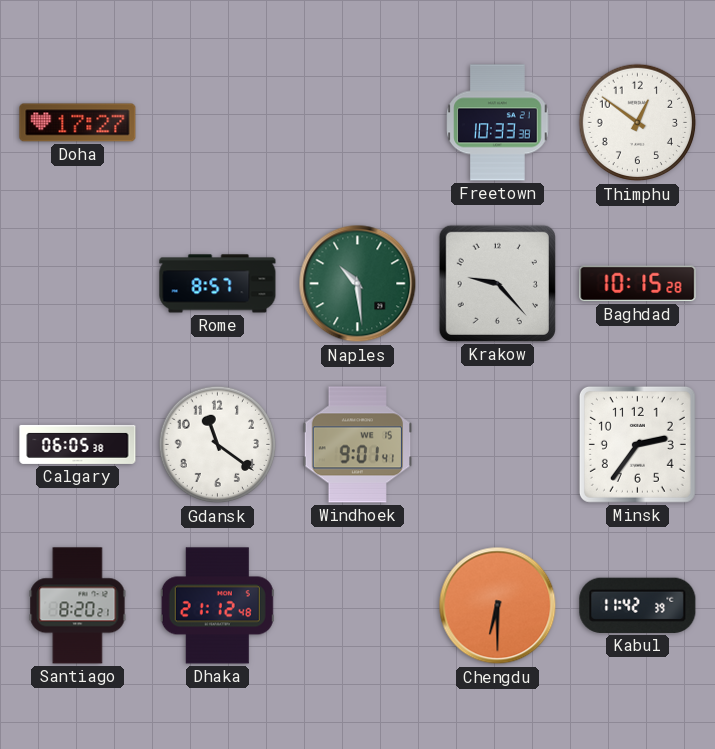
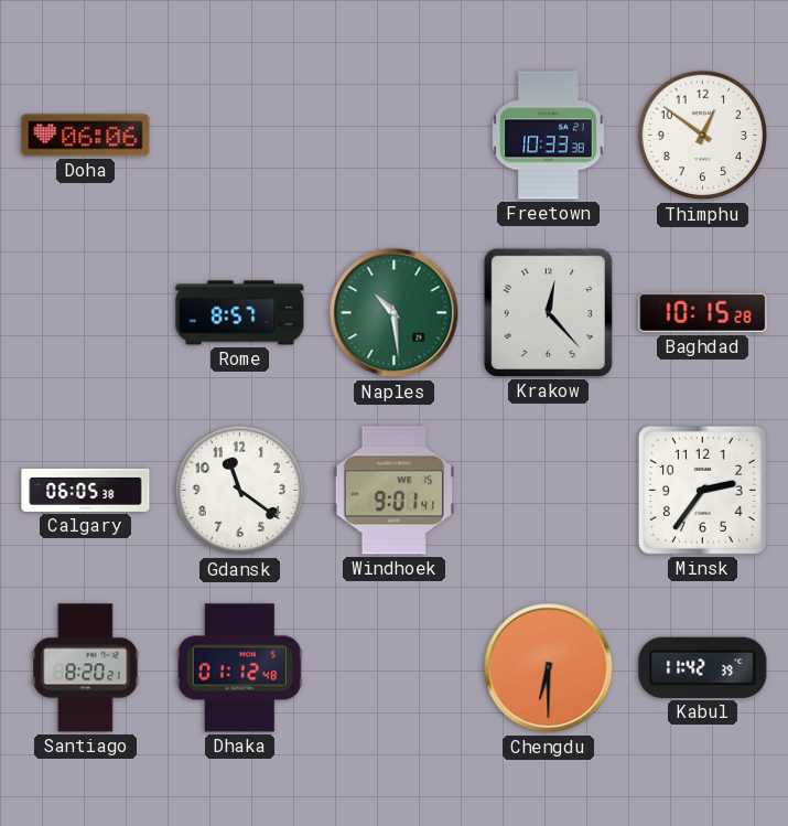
Doha: 17:27 -> 06:06
Krakow: 9:23 -> 12:23
Dhaka: 21:12 -> 01:12
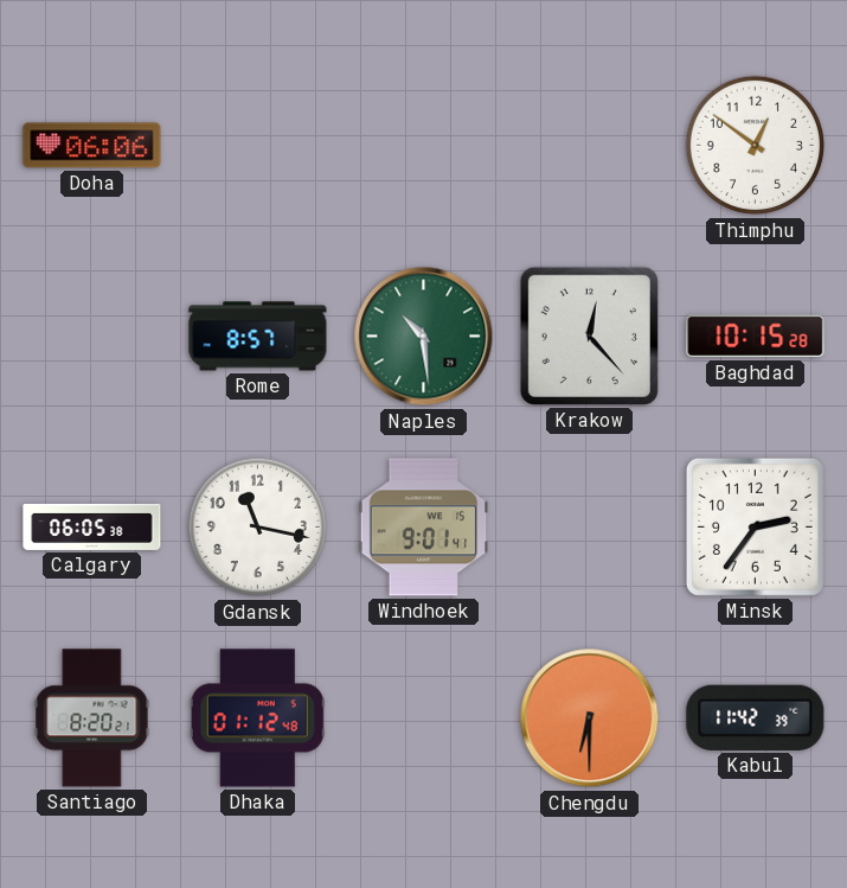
Freetown: 10:33 -> none
Gdansk: 11:21 -> 11:17
